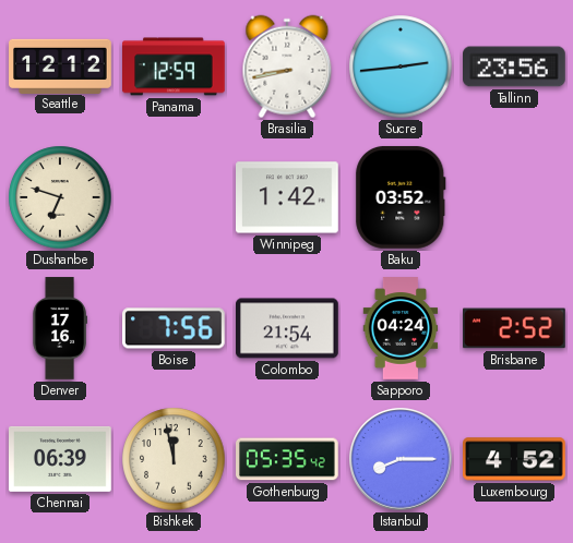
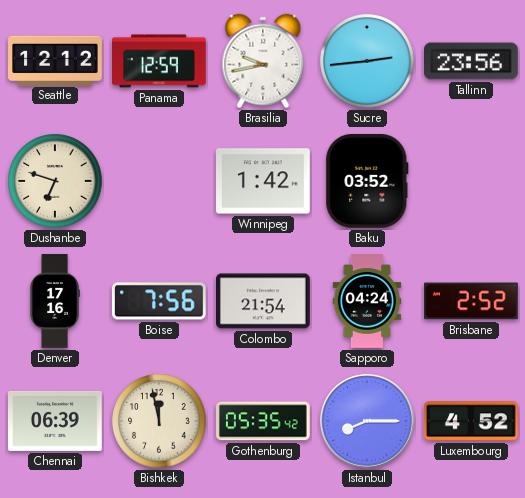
Brasilia: 8:43 -> 9:43
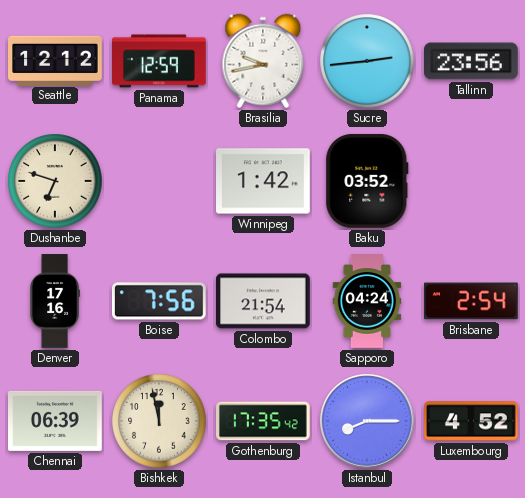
Brisbane: 2:52 -> 2:54
Gothenburg: 05:35 -> 17:35
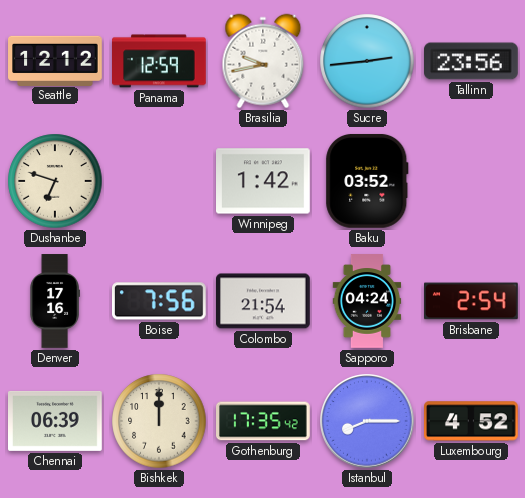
Bishkek: 11:58 -> 12:00
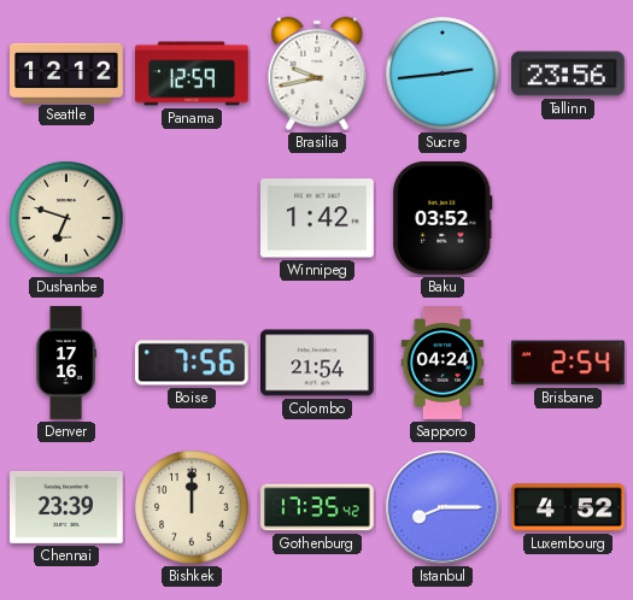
Chennai: 06:39 -> 23:39
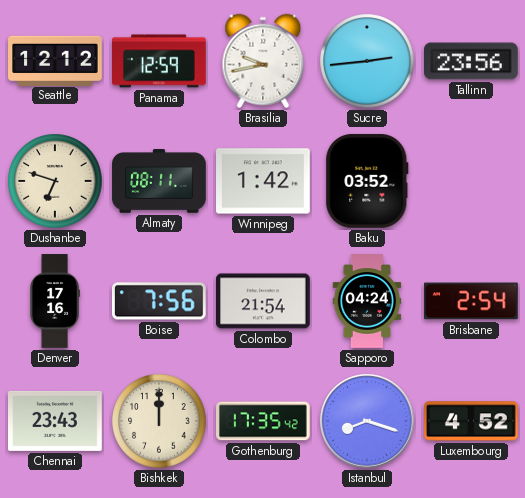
Almaty: none -> 08:11
Chennai: 23:39 -> 23:43
Istanbul: 8:15 -> 8:18
